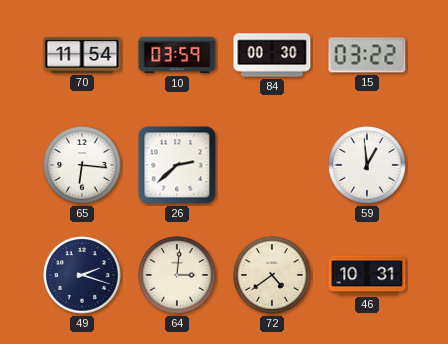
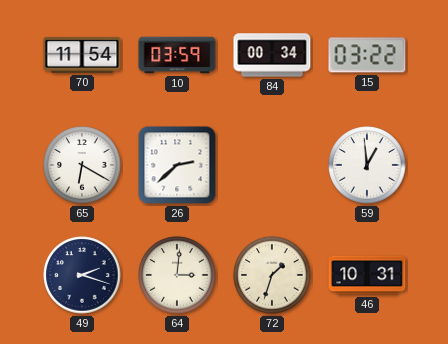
84: 00:30 -> 00:34
65: 6:16 -> 6:20
72: 4:39 -> 1:33
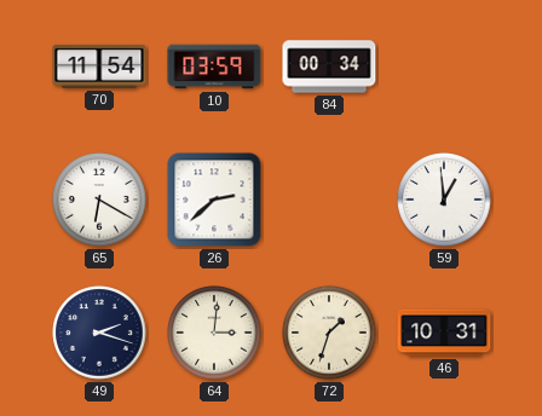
15: 03:22 -> none
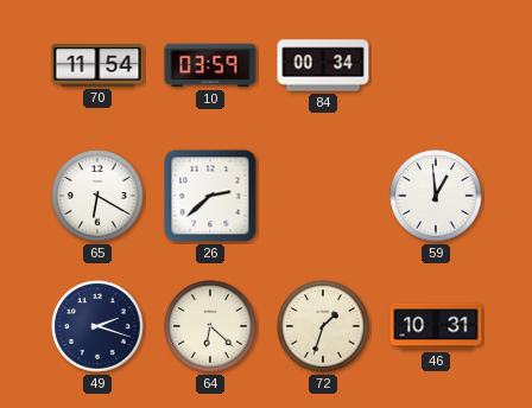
64: 3:01 -> 6:22
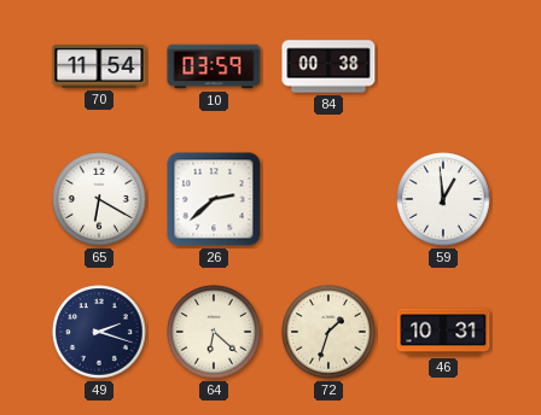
84: 00:34 -> 00:38
